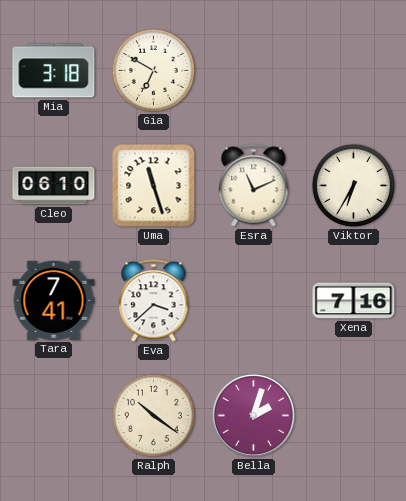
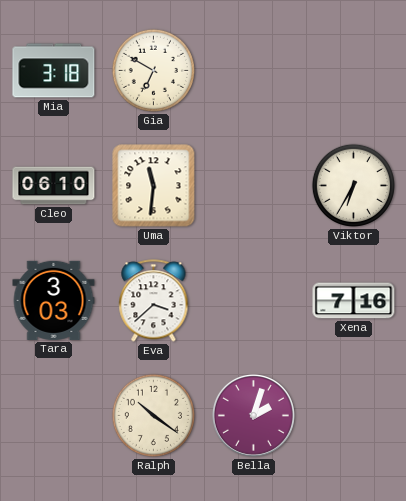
Uma: 11:27 -> 11:31
Esra: 11:11 -> none
Tara: 7:41 -> 3:03
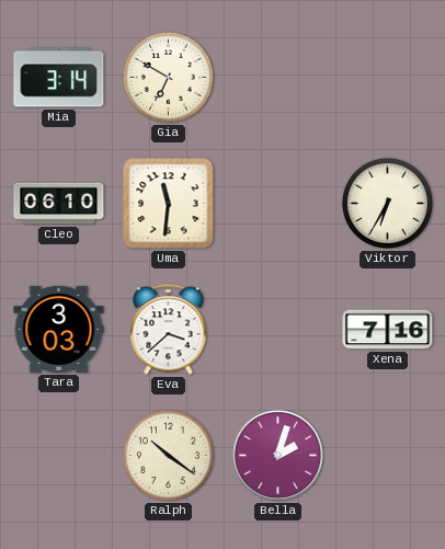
Mia: 3:18 -> 3:14
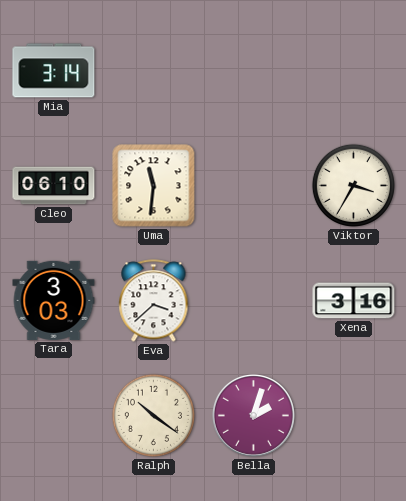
Gia: 6:50 -> none
Viktor: 6:35 -> 3:35
Xena: 7:16 -> 3:16
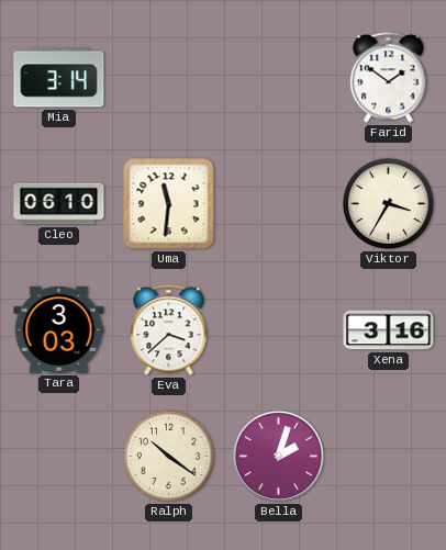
Farid: none -> 1:51
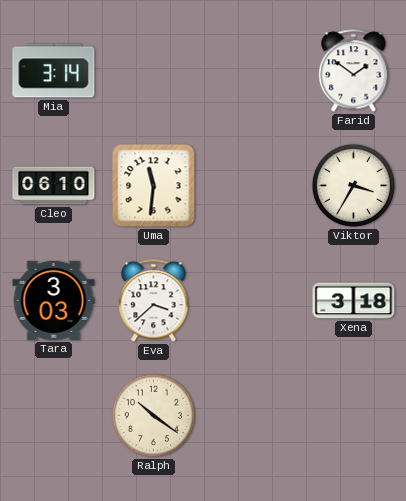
Xena: 3:16 -> 3:18
Bella: 2:03 -> none
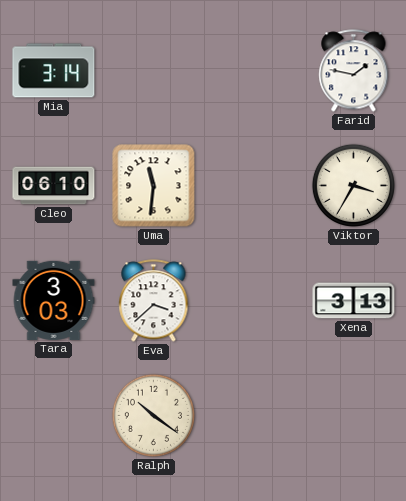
Farid: 1:51 -> 1:47
Xena: 3:18 -> 3:13
